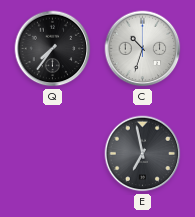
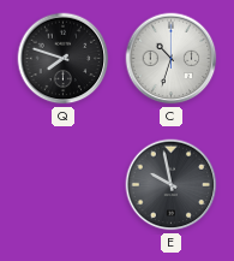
Q: 7:36 -> 7:48
E: 6:58 -> 9:58
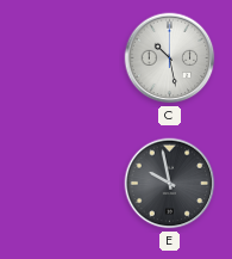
Q: 7:48 -> none
C: 10:33 -> 10:28
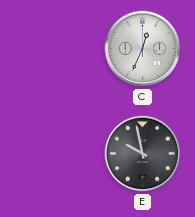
C: 10:28 -> 12:34
